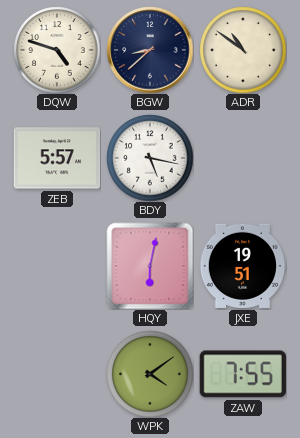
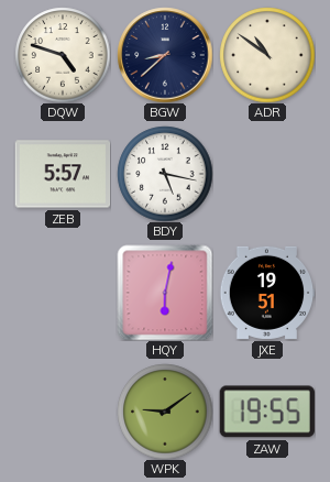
WPK: 4:09 -> 9:09
ZAW: 7:55 -> 19:55
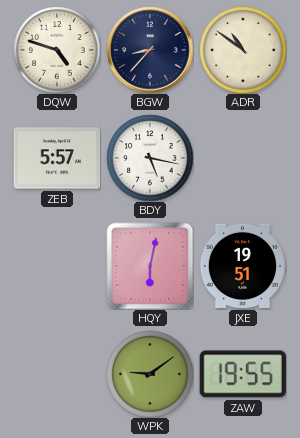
BGW: 8:38 -> 8:37
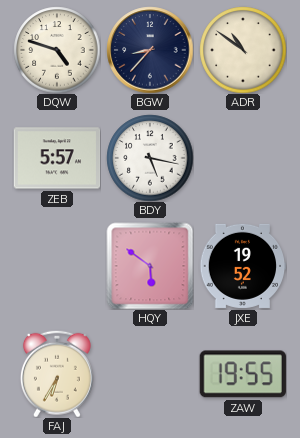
HQY: 6:02 -> 5:51
JXE: 19:51 -> 19:52
FAJ: none -> 6:35
WPK: 9:09 -> none
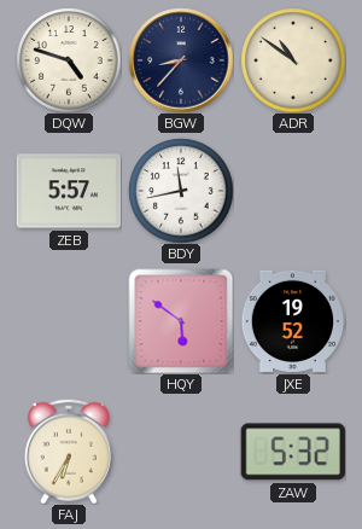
BDY: 5:17 -> 11:43
ZAW: 19:55 -> 5:32
